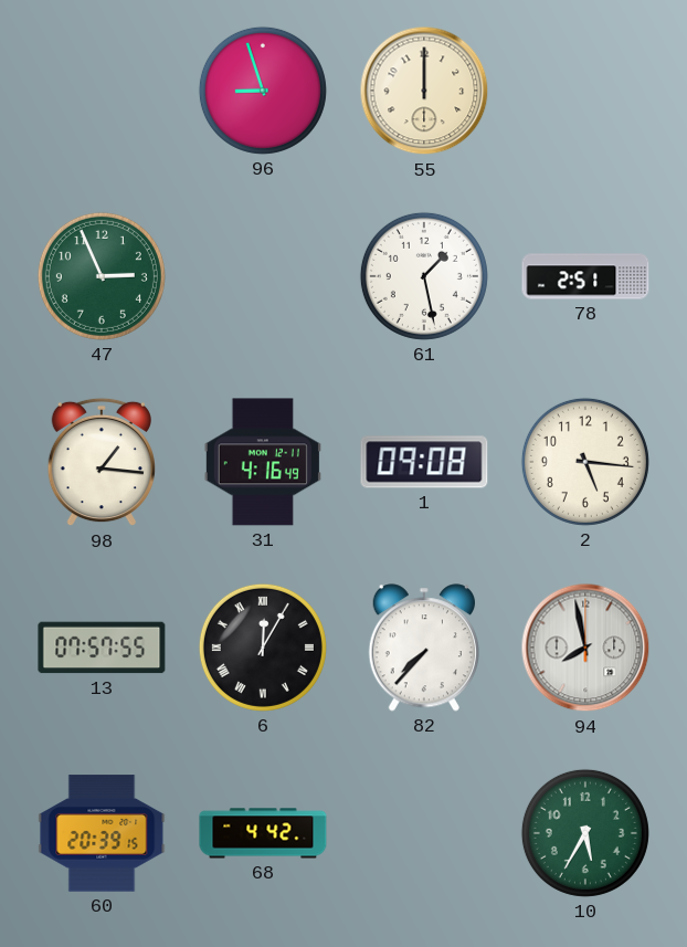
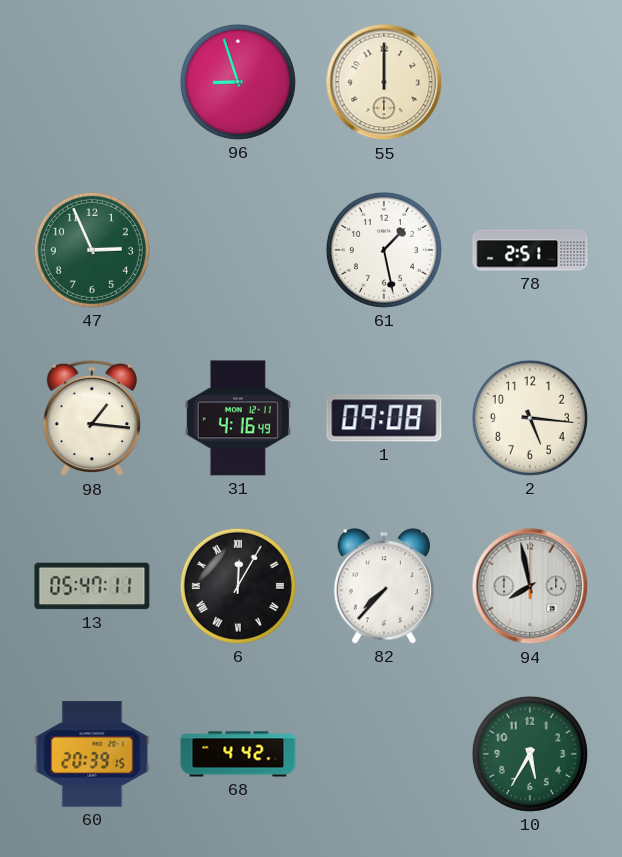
13: 07:57 -> 05:47
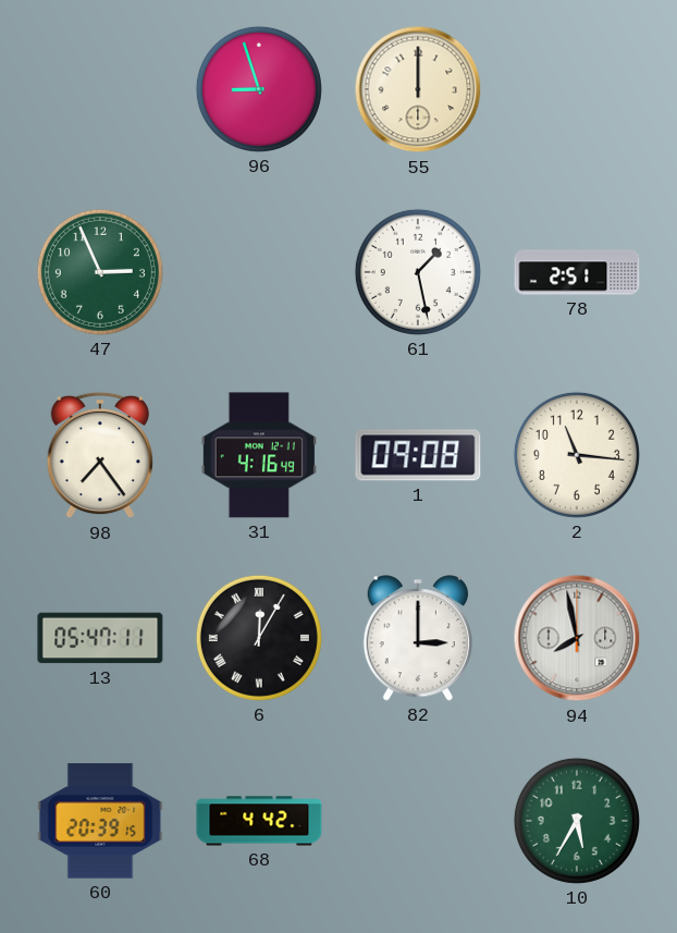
98: 1:16 -> 7:24
2: 5:16 -> 11:16
82: 7:37 -> 3:00
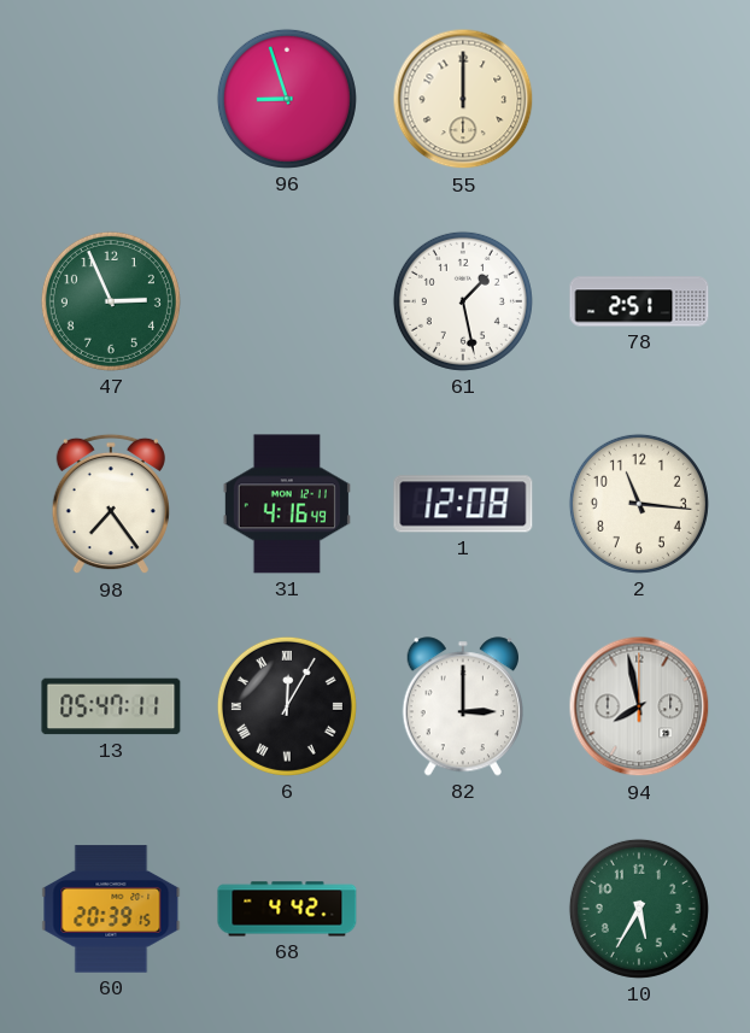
1: 09:08 -> 12:08
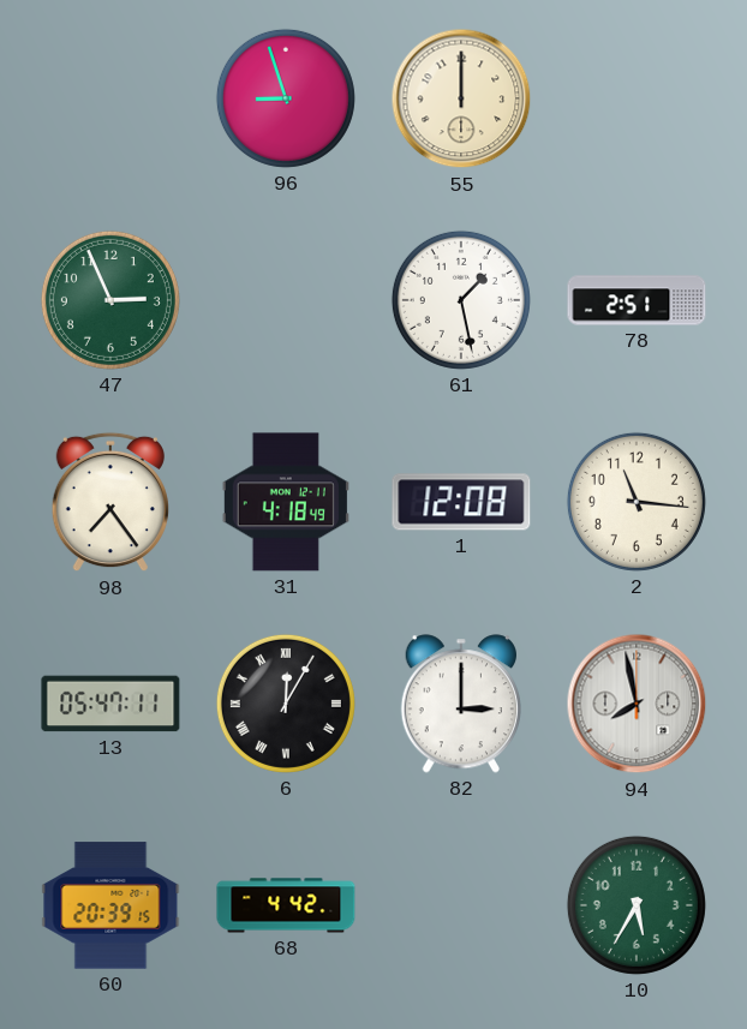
31: 4:16 -> 4:18
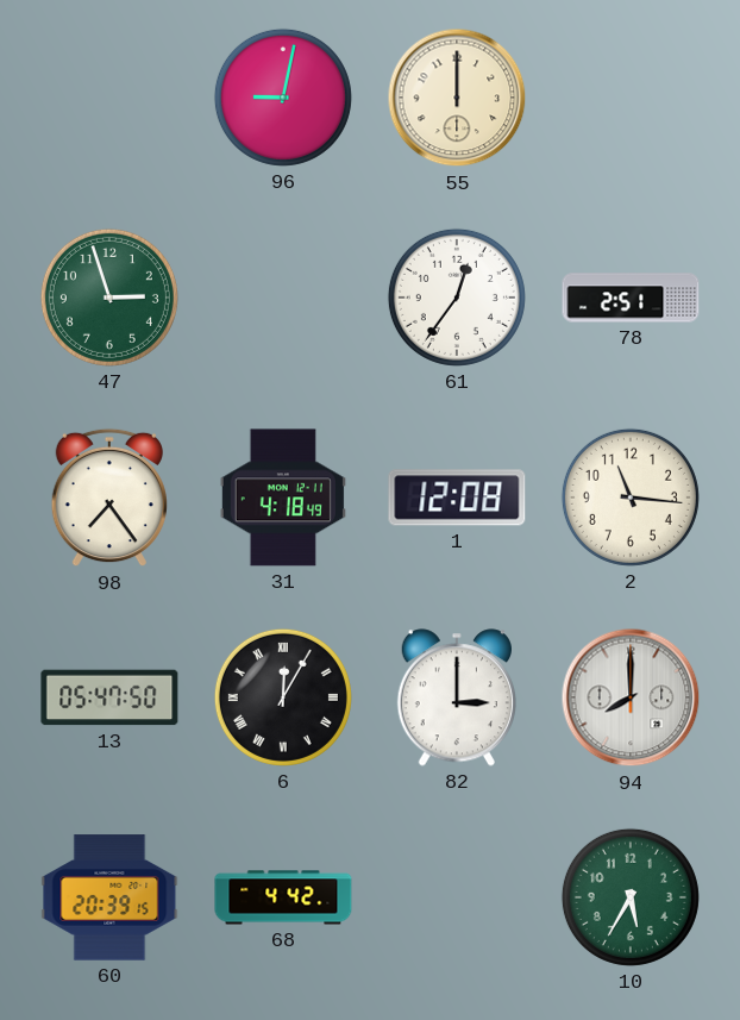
96: 8:57 -> 9:02
47: 2:56 -> 2:57
61: 1:28 -> 12:36
13: 05:47:11 -> 05:47:50
94: 7:58 -> 8:00
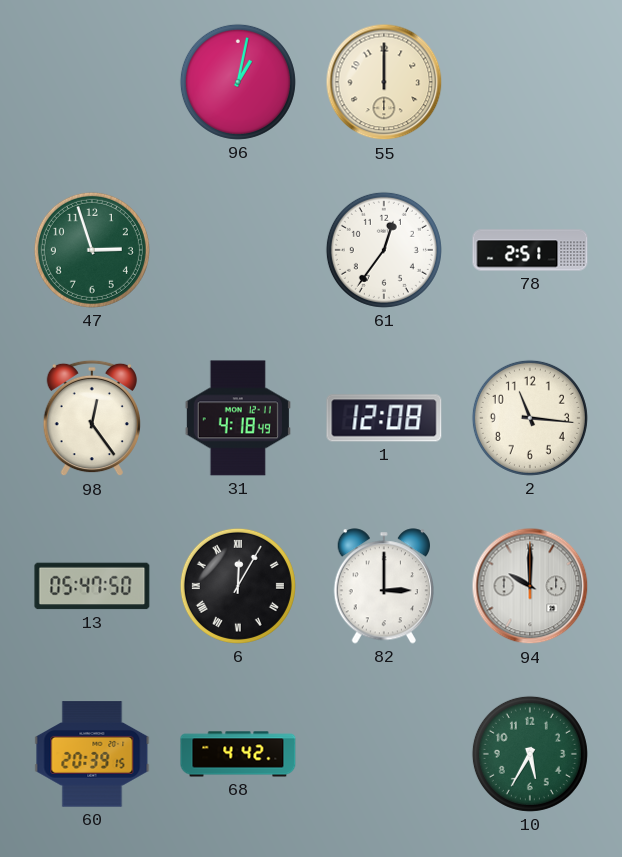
96: 9:02 -> 1:02
98: 7:24 -> 12:24
94: 8:00 -> 10:00
